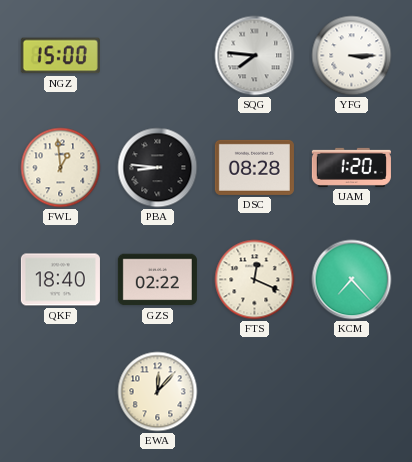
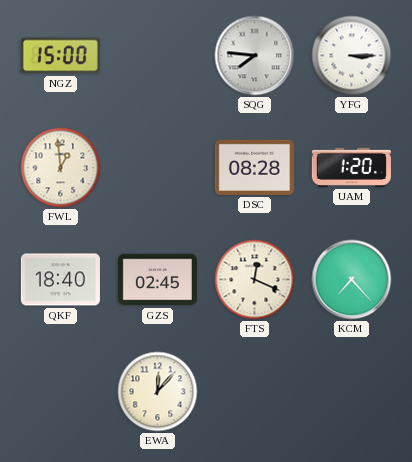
PBA: 8:46 -> none
GZS: 02:22 -> 02:45
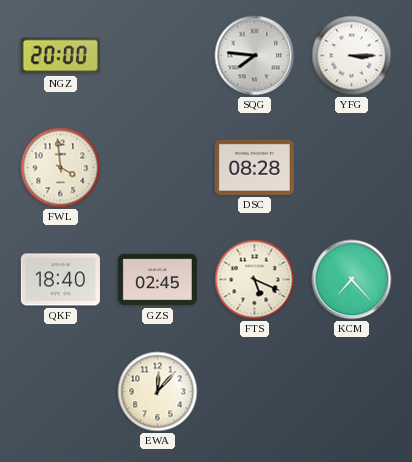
NGZ: 15:00 -> 20:00
FWL: 12:59 -> 3:59
UAM: 1:20 -> none
FTS: 12:19 -> 5:19
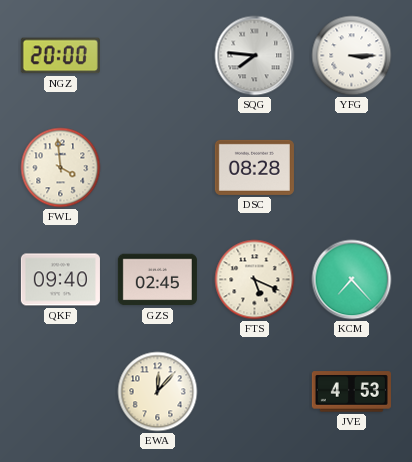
QKF: 18:40 -> 09:40
JVE: none -> 4:53
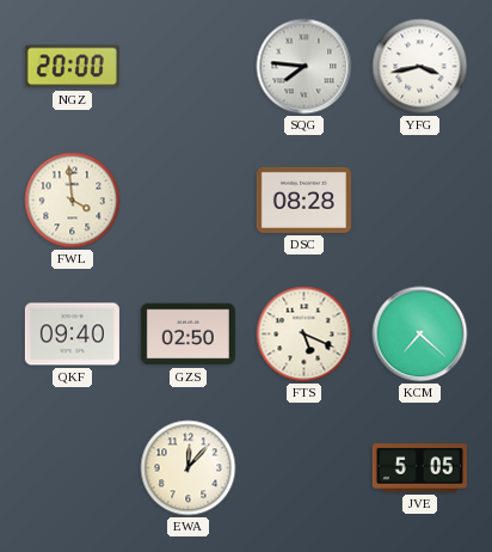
YFG: 3:15 -> 3:43
GZS: 02:45 -> 02:50
KCM: 7:23 -> 7:22
JVE: 4:53 -> 5:05
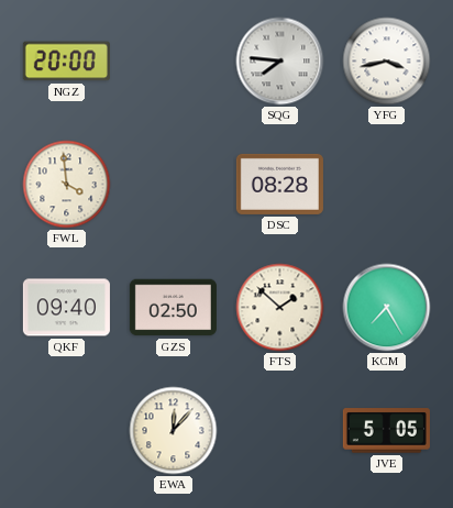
FTS: 5:19 -> 1:52
KCM: 7:22 -> 7:25
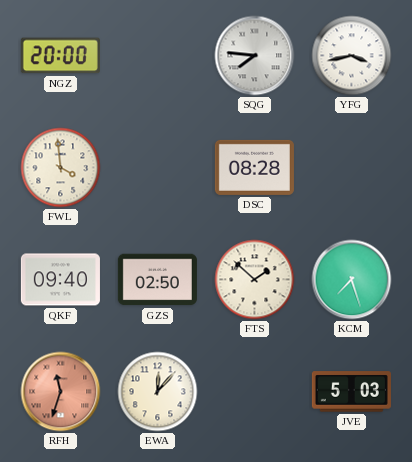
KCM: 7:25 -> 7:27
RFH: none -> 11:33
JVE: 5:05 -> 5:03
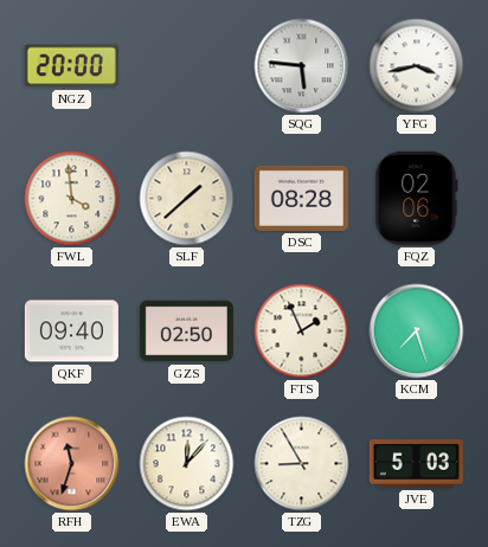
SQG: 7:46 -> 5:46
SLF: none -> 1:38
FQZ: none -> 02:06
FTS: 1:52 -> 1:56
TZG: none -> 8:55
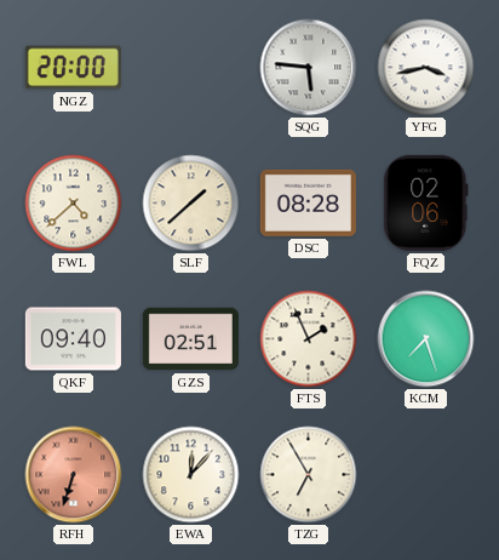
FWL: 3:59 -> 4:38
GZS: 02:50 -> 02:51
RFH: 11:33 -> 6:33
TZG: 8:55 -> 6:55
JVE: 5:03 -> none
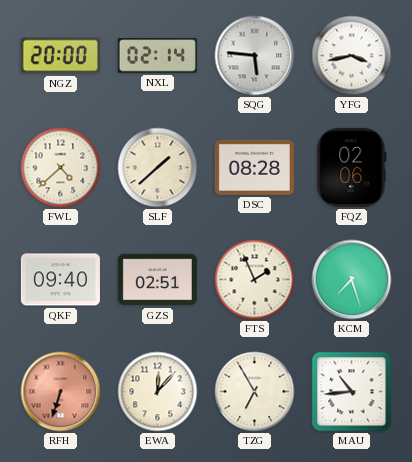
NXL: none -> 02:14
MAU: none -> 10:44
